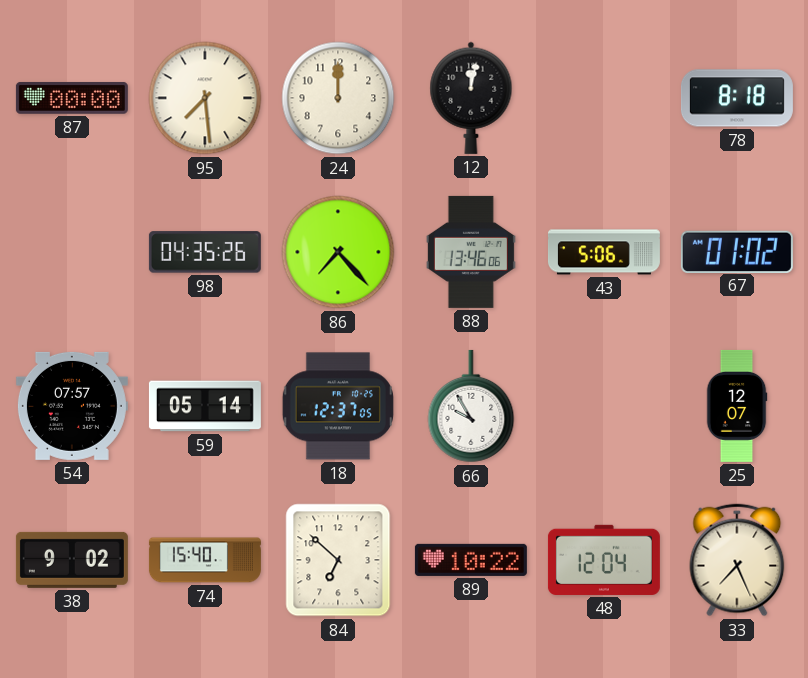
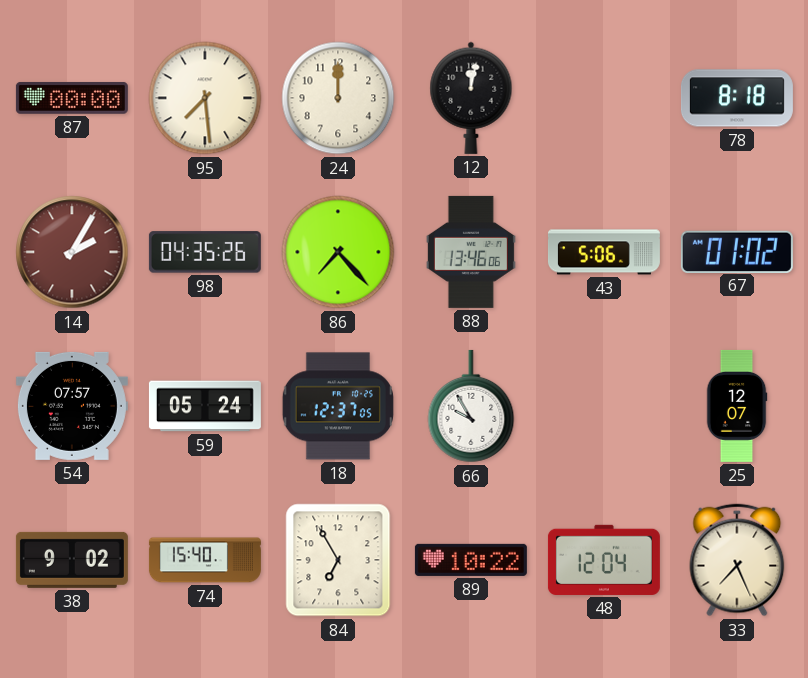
14: none -> 2:05
59: 05:14 -> 05:24
84: 6:52 -> 6:55
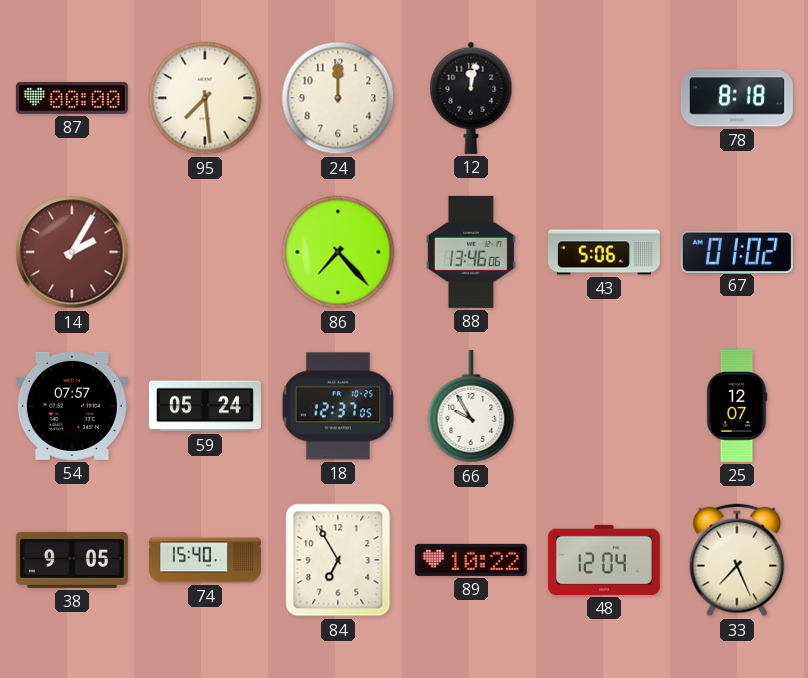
98: 04:35 -> none
38: 9:02 -> 9:05
